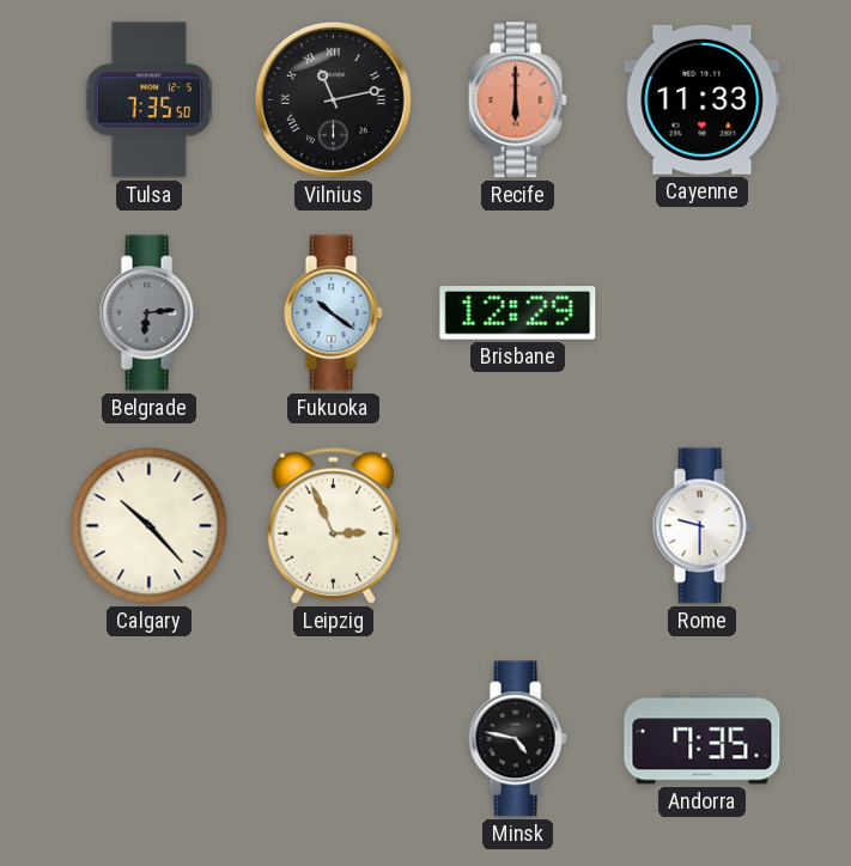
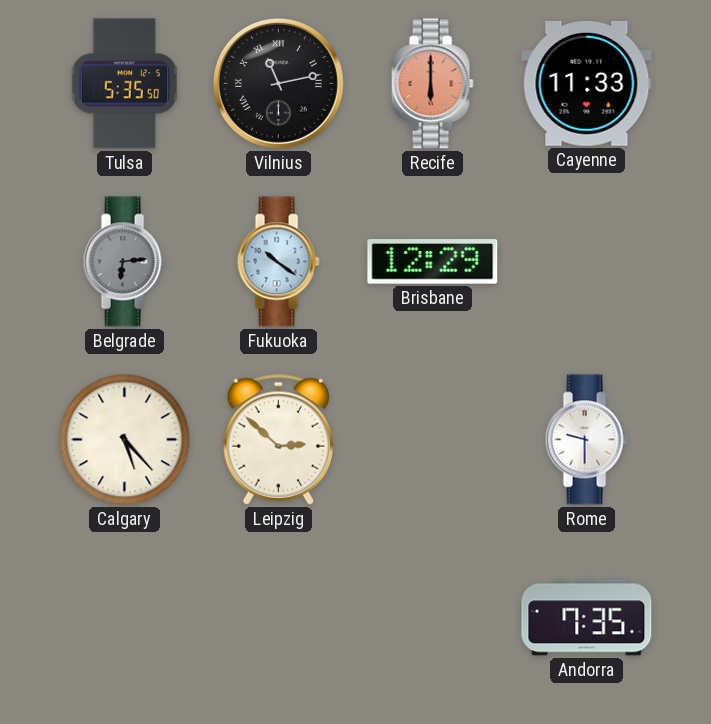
Tulsa: 7:35 -> 5:35
Calgary: 10:23 -> 5:23
Leipzig: 2:56 -> 2:52
Minsk: 4:47 -> none
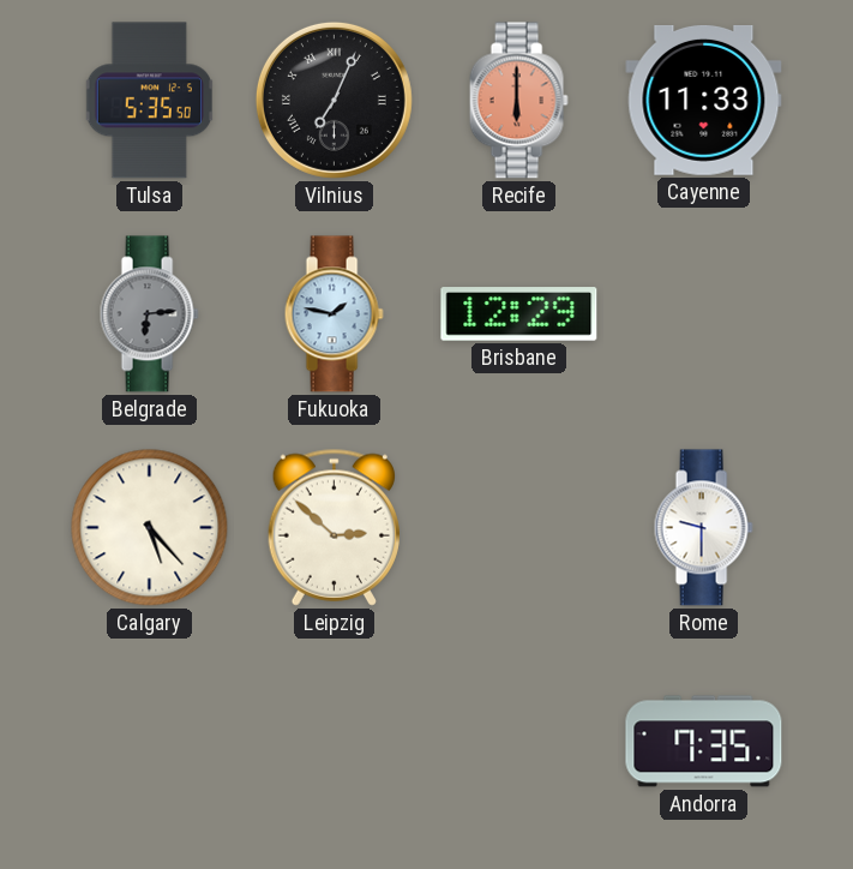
Vilnius: 11:13 -> 7:04
Fukuoka: 10:21 -> 1:47
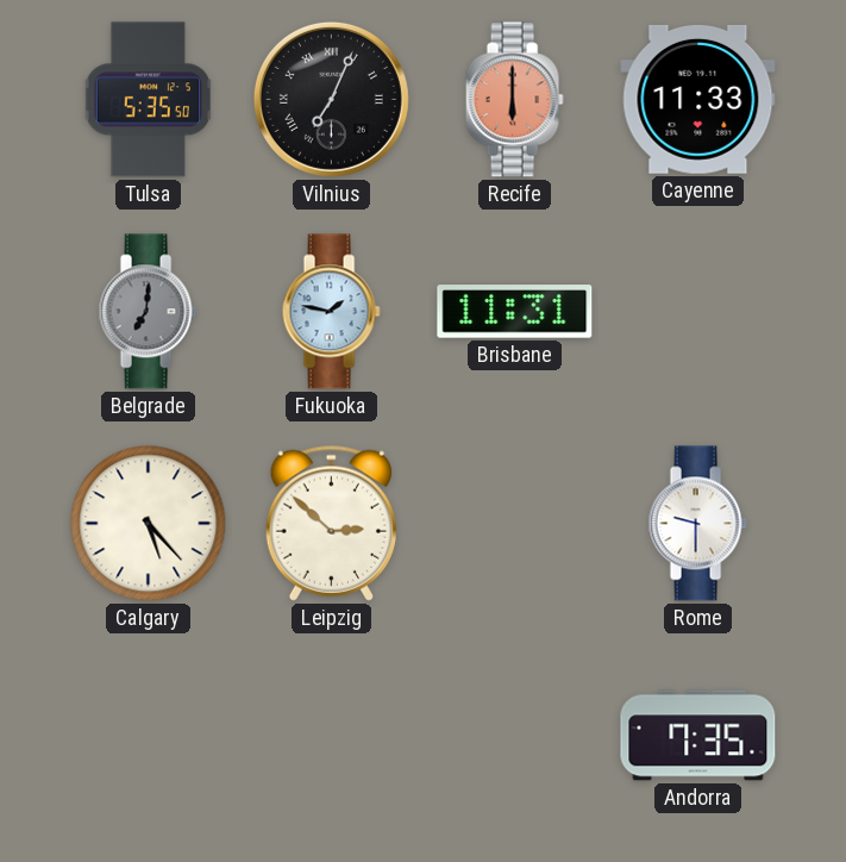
Belgrade: 6:14 -> 7:01
Brisbane: 12:29 -> 11:31
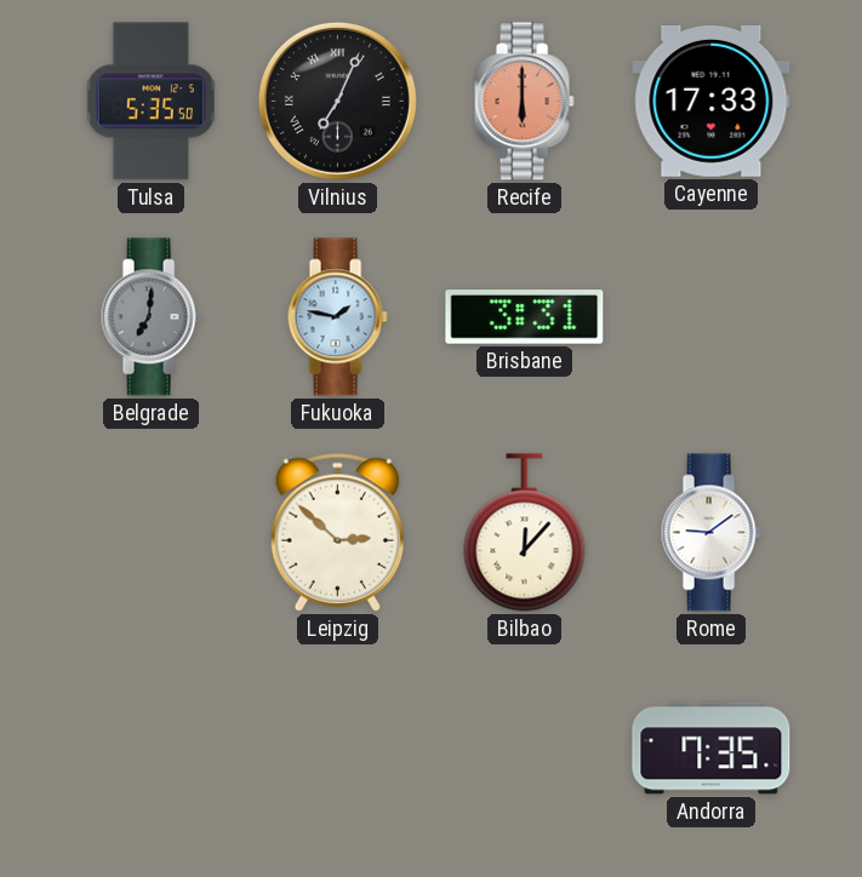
Cayenne: 11:33 -> 17:33
Brisbane: 11:31 -> 3:31
Calgary: 5:23 -> none
Bilbao: none -> 12:07
Rome: 9:30 -> 9:09
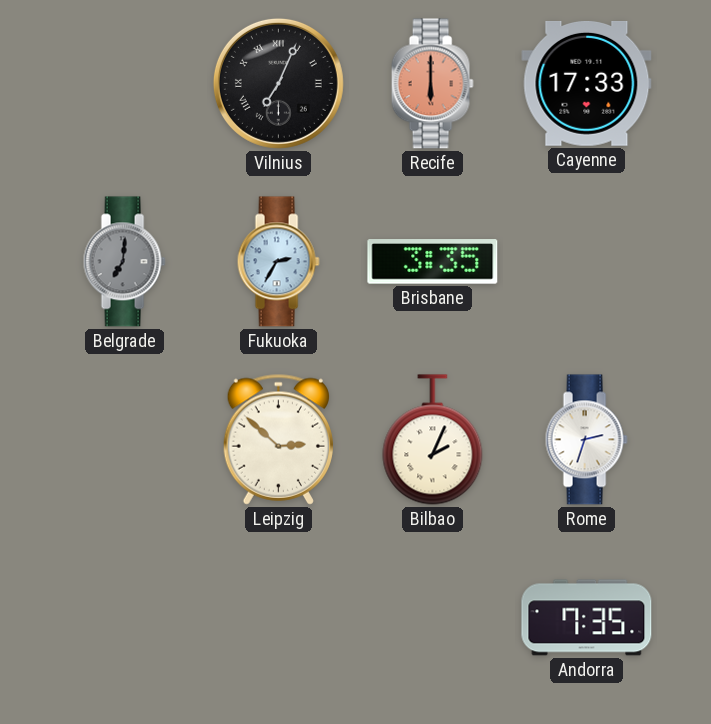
Tulsa: 5:35 -> none
Fukuoka: 1:47 -> 2:35
Brisbane: 3:31 -> 3:35
Bilbao: 12:07 -> 2:04
Rome: 9:09 -> 2:33
